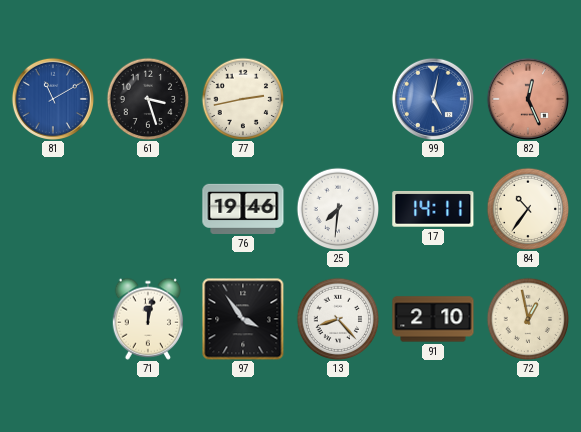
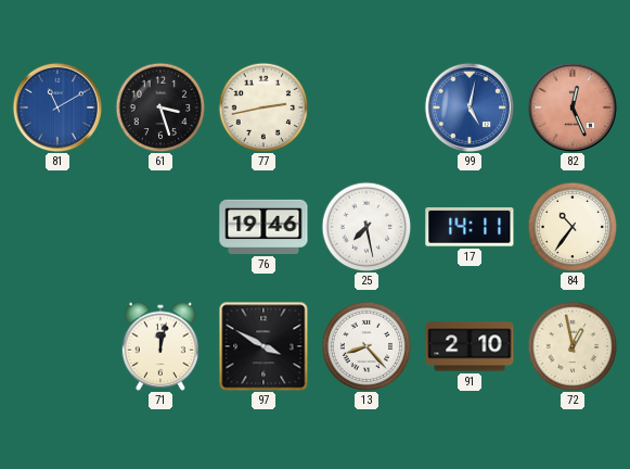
25: 7:31 -> 7:28
97: 3:54 -> 3:50
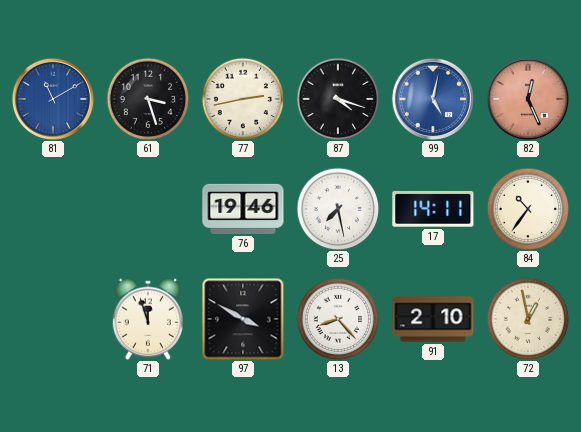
87: none -> 4:18
71: 12:02 -> 11:57
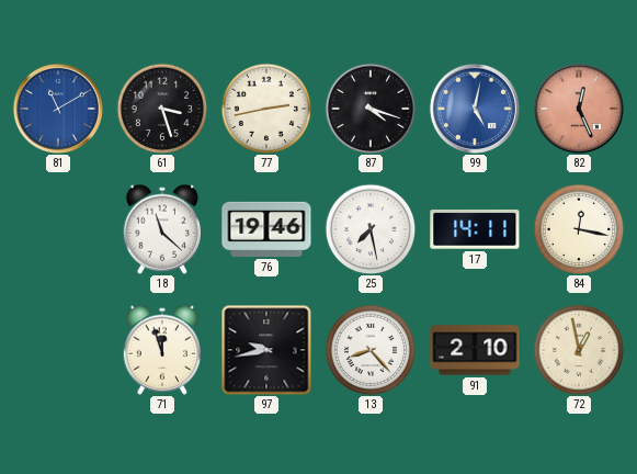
18: none -> 11:22
84: 10:36 -> 12:17
97: 3:50 -> 9:43
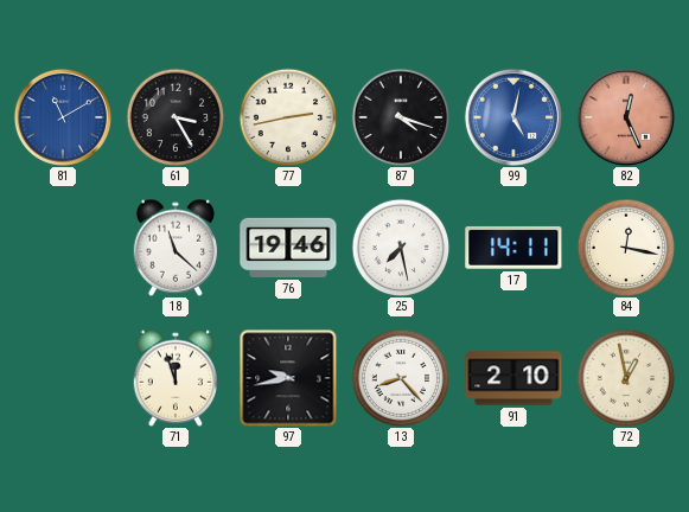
61: 3:27 -> 3:25
